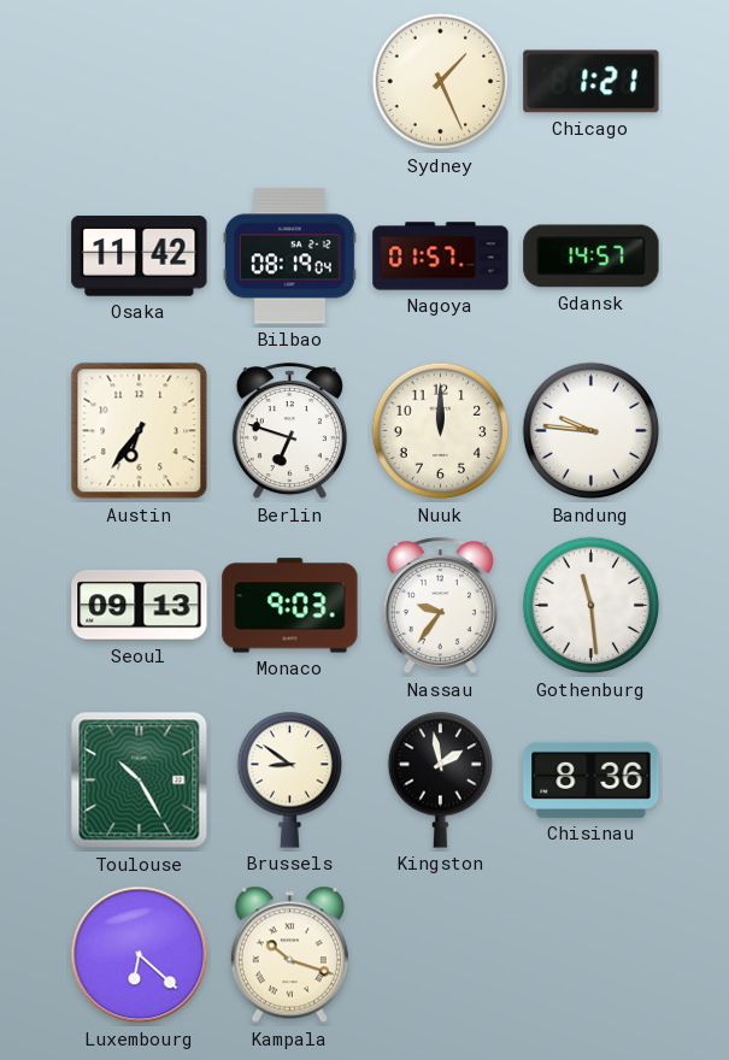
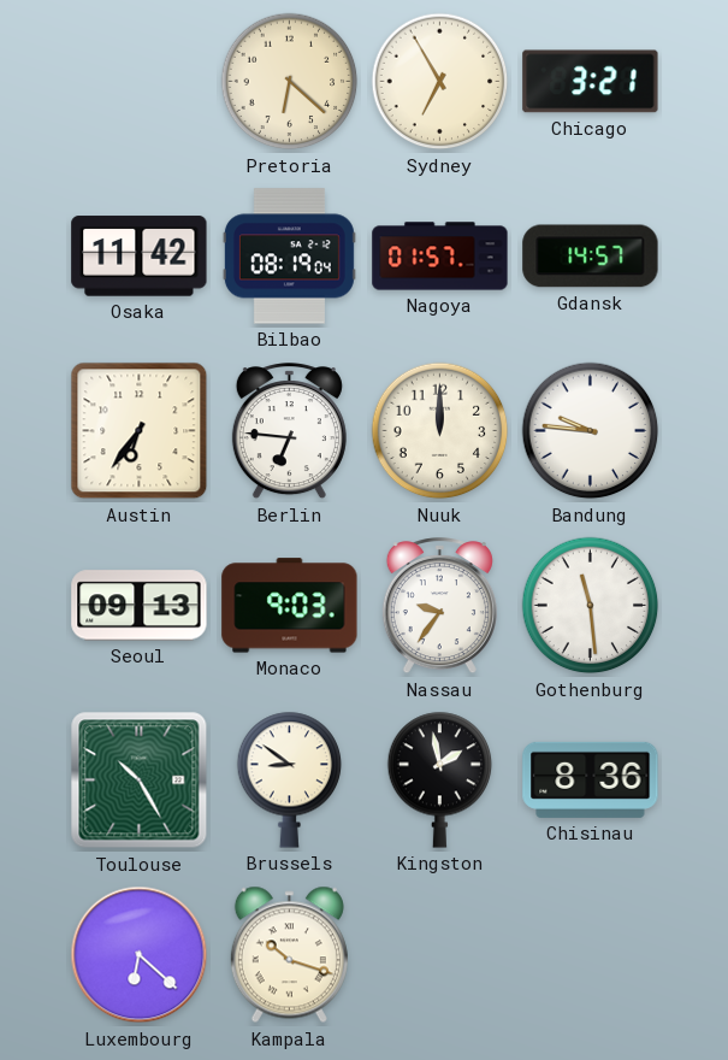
Pretoria: none -> 6:22
Sydney: 1:26 -> 6:55
Chicago: 1:21 -> 3:21
Berlin: 6:48 -> 6:46
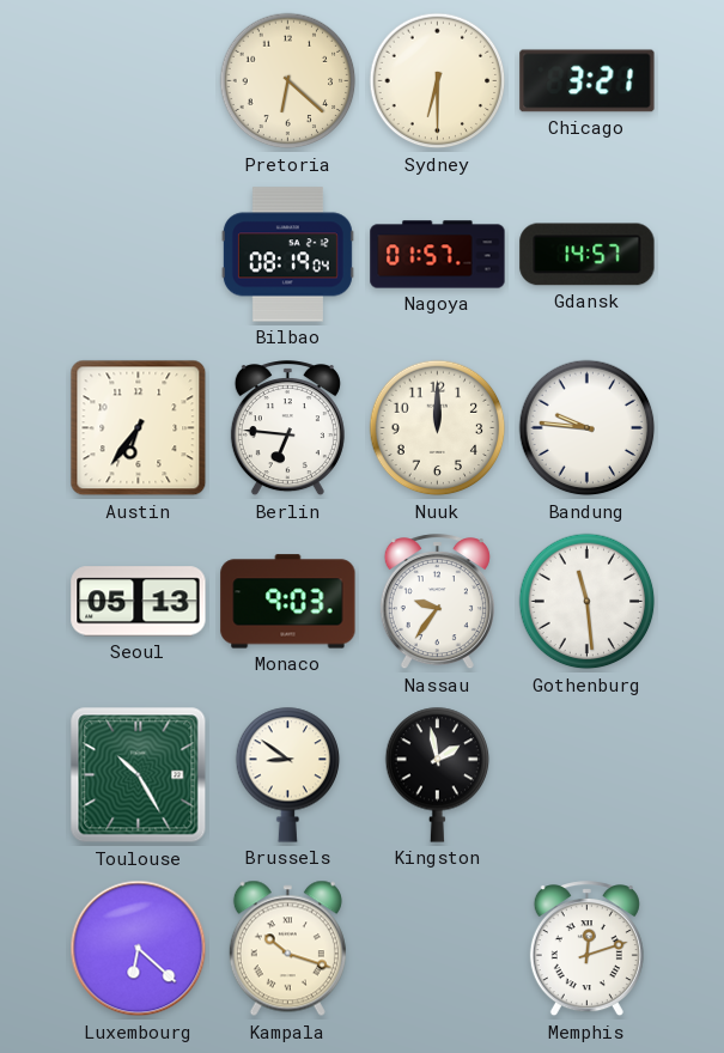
Sydney: 6:55 -> 6:30
Osaka: 11:42 -> none
Seoul: 09:13 -> 05:13
Chisinau: 8:36 -> none
Memphis: none -> 12:12
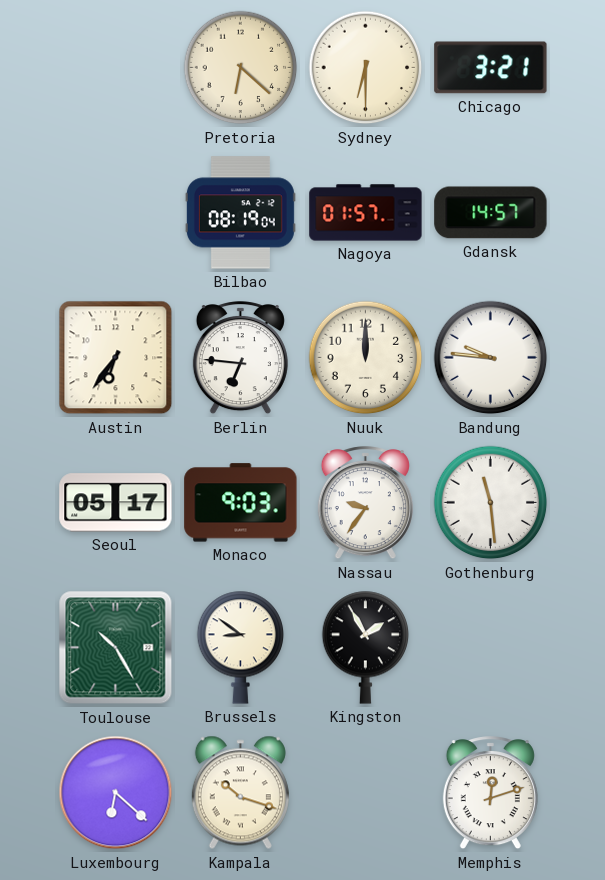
Seoul: 05:13 -> 05:17
Kingston: 1:58 -> 1:55
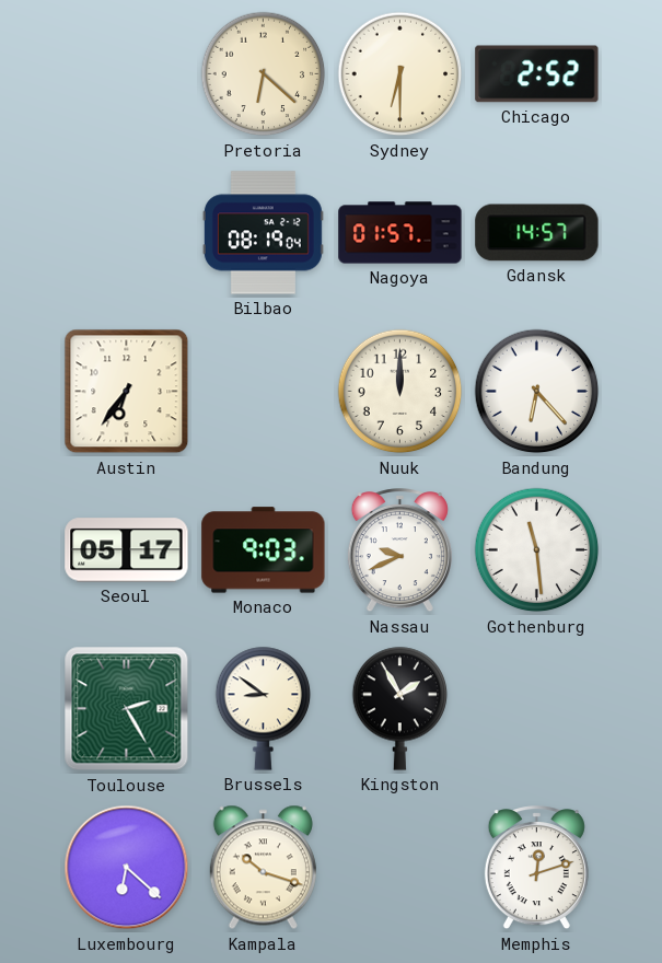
Chicago: 3:21 -> 2:52
Berlin: 6:46 -> none
Bandung: 9:46 -> 6:23
Nassau: 9:36 -> 9:41
Toulouse: 10:25 -> 2:25
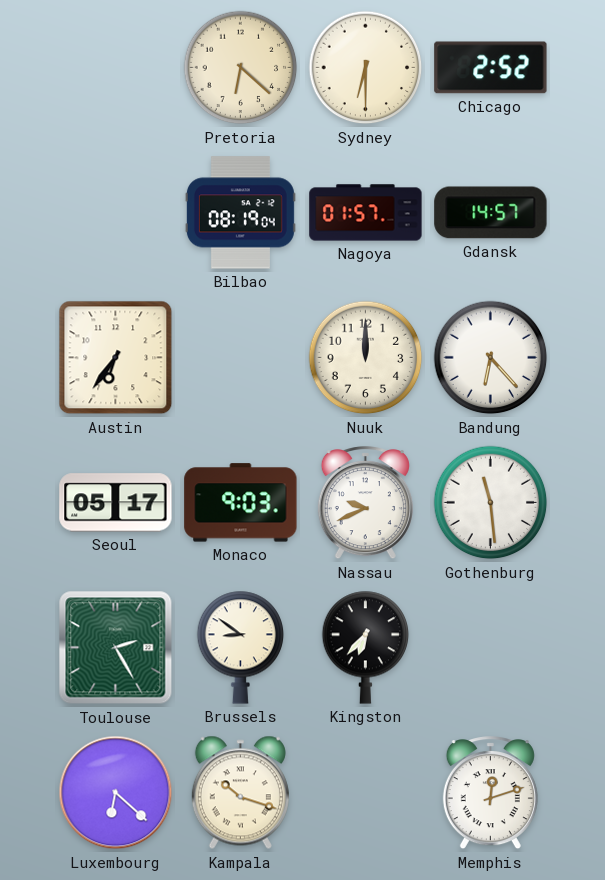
Kingston: 1:55 -> 6:37
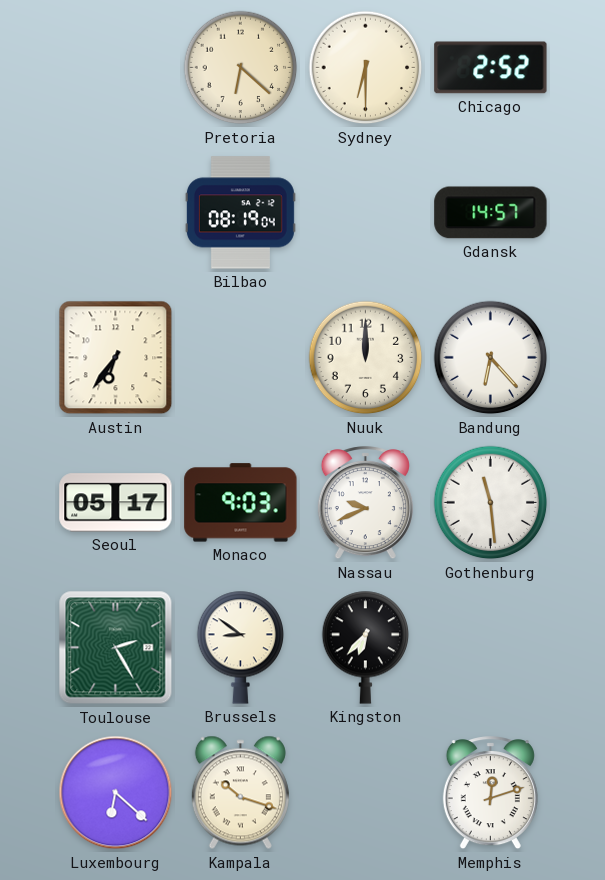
Nagoya: 01:57 -> none
